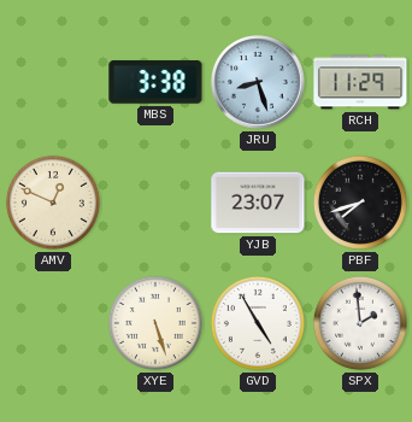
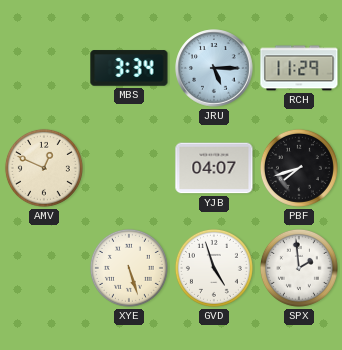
MBS: 3:38 -> 3:34
JRU: 8:27 -> 5:15
YJB: 23:07 -> 04:07
GVD: 4:55 -> 4:57
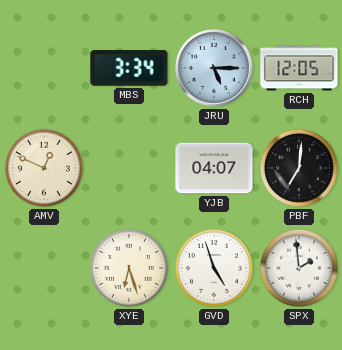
RCH: 11:29 -> 12:05
PBF: 7:42 -> 7:01
XYE: 5:27 -> 6:27
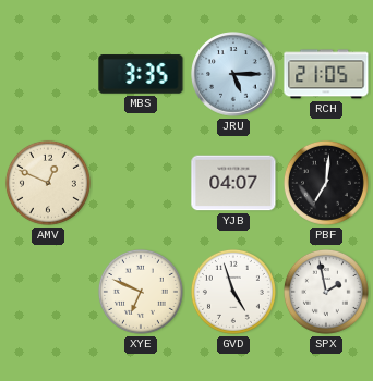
MBS: 3:34 -> 3:35
RCH: 12:05 -> 21:05
XYE: 6:27 -> 6:49
SPX: 1:59 -> 1:58
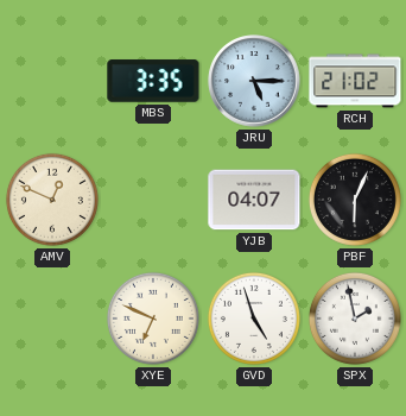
RCH: 21:05 -> 21:02
PBF: 7:01 -> 6:04
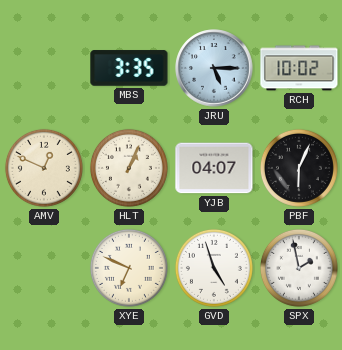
RCH: 21:02 -> 10:02
HLT: none -> 1:04
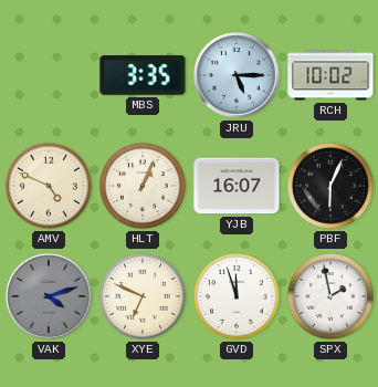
AMV: 12:49 -> 4:49
YJB: 04:07 -> 16:07
VAK: none -> 4:12
GVD: 4:57 -> 11:57
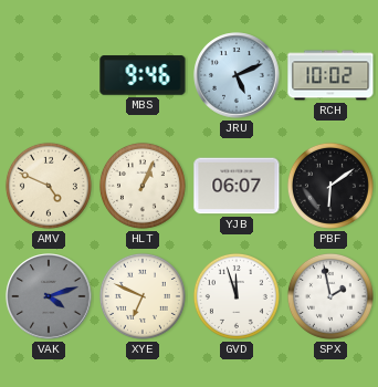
MBS: 3:35 -> 9:46
JRU: 5:15 -> 5:11
YJB: 16:07 -> 06:07
PBF: 6:04 -> 6:09
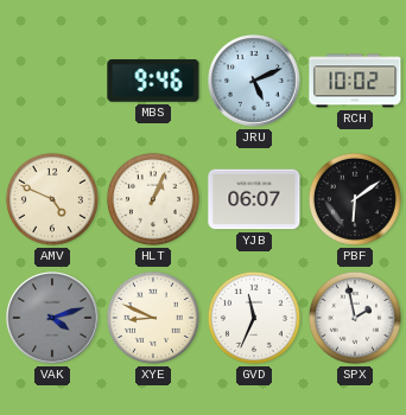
XYE: 6:49 -> 8:49
GVD: 11:57 -> 11:34
